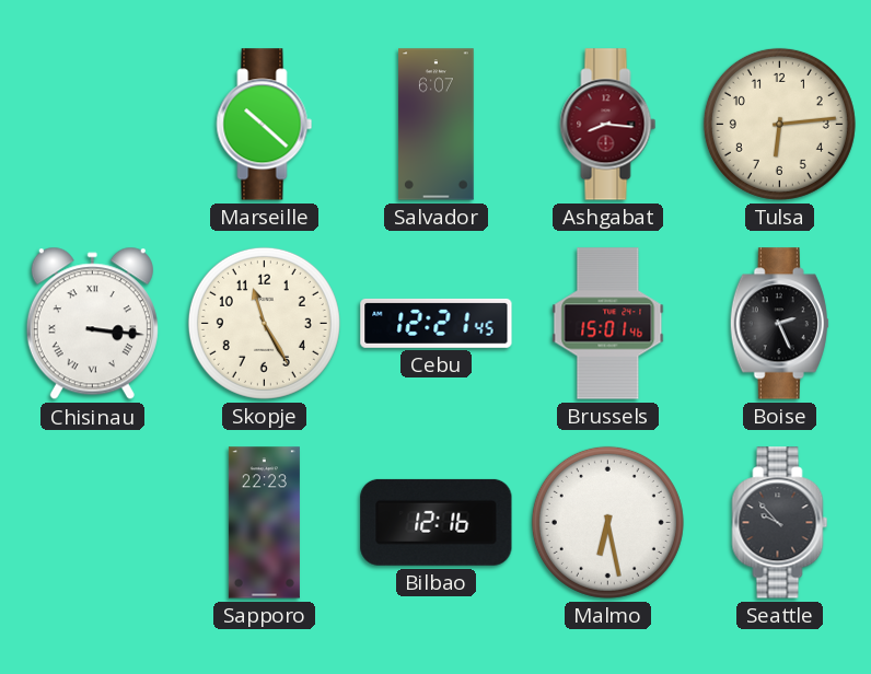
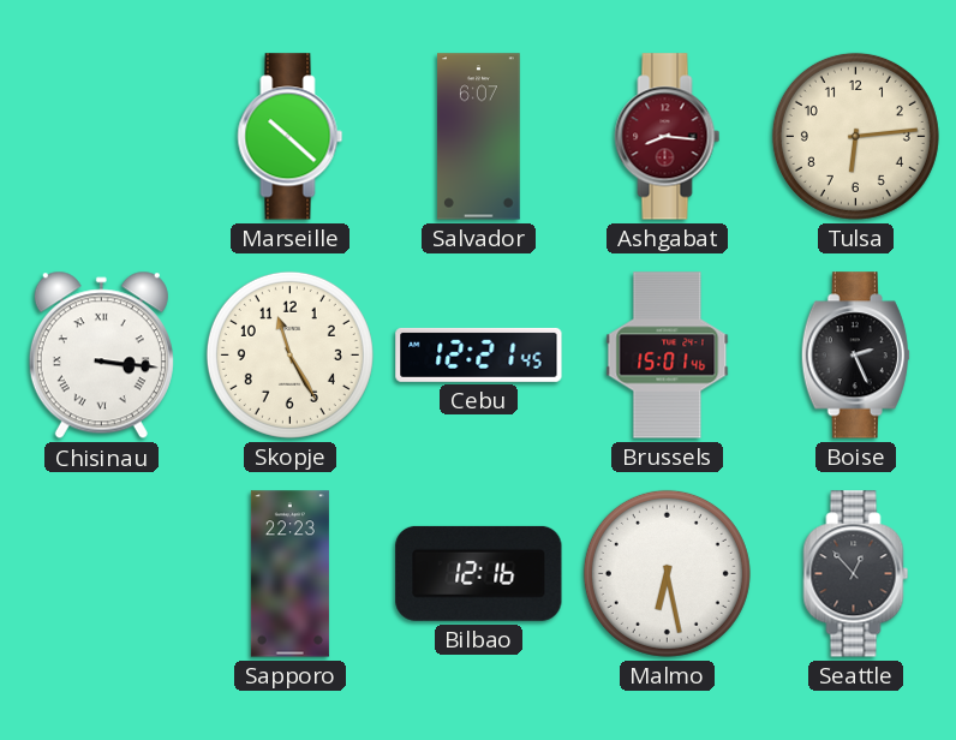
Seattle: 9:53 -> 12:53
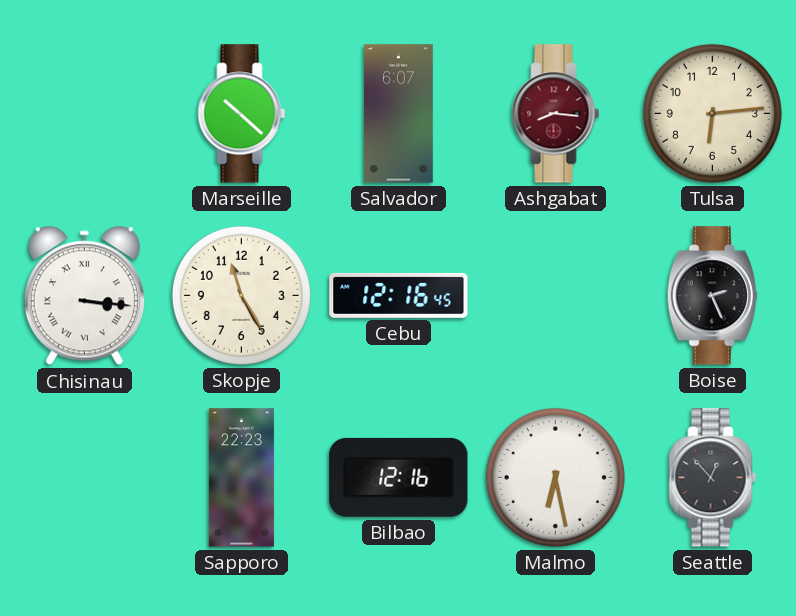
Cebu: 12:21 -> 12:16
Brussels: 15:01 -> none
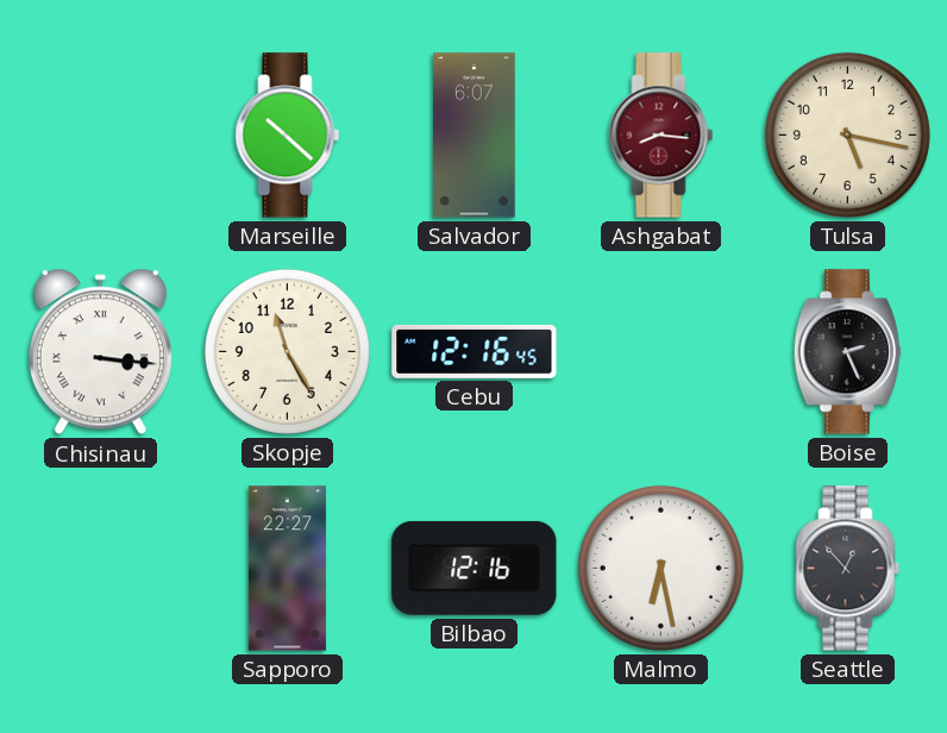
Tulsa: 6:14 -> 5:17
Sapporo: 22:23 -> 22:27
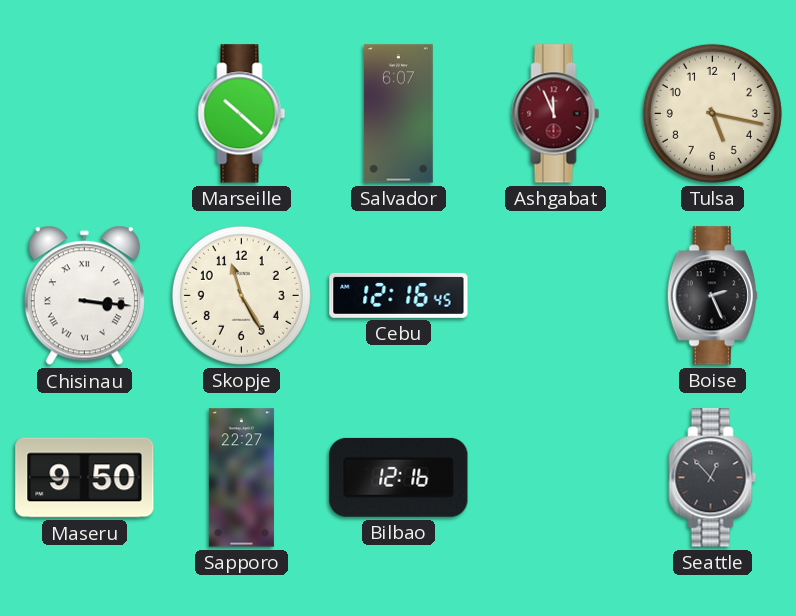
Ashgabat: 8:16 -> 11:56
Maseru: none -> 9:50
Malmo: 6:28 -> none
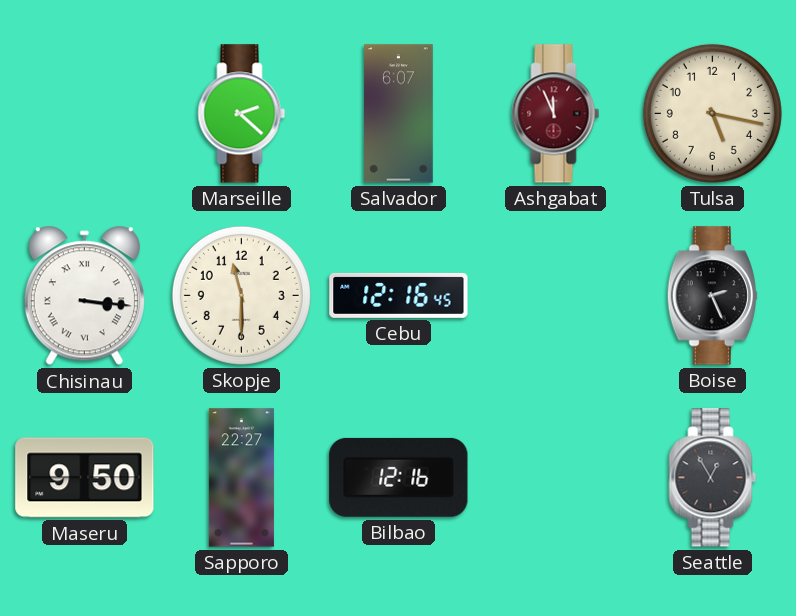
Marseille: 10:22 -> 2:22
Skopje: 11:25 -> 11:30
Seattle: 12:53 -> 12:55
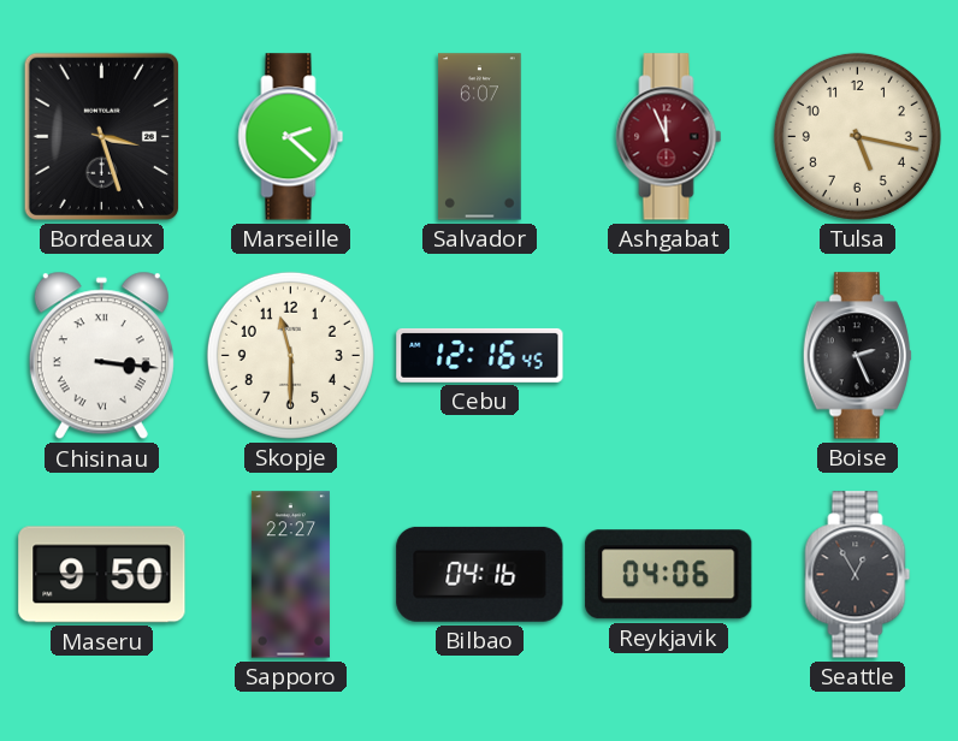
Bordeaux: none -> 3:27
Bilbao: 12:16 -> 04:16
Reykjavik: none -> 04:06
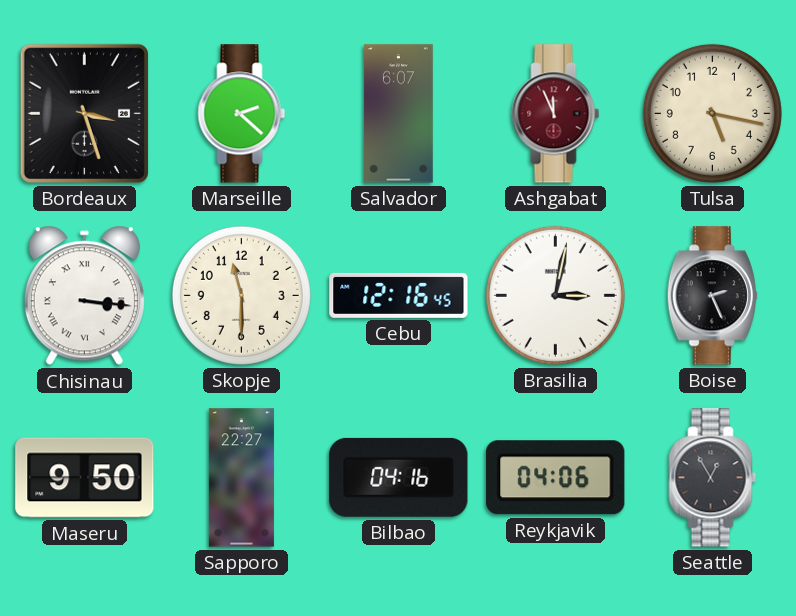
Brasilia: none -> 3:02
